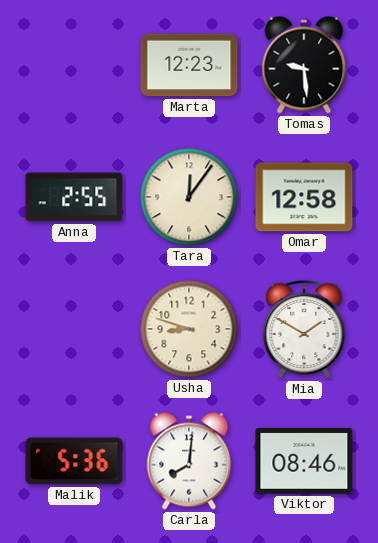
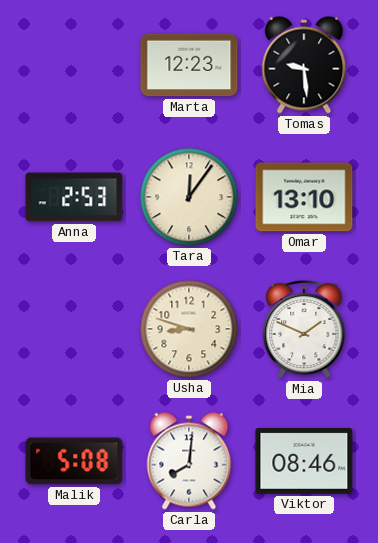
Anna: 2:55 -> 2:53
Omar: 12:58 -> 13:10
Mia: 1:50 -> 1:49
Malik: 5:36 -> 5:08
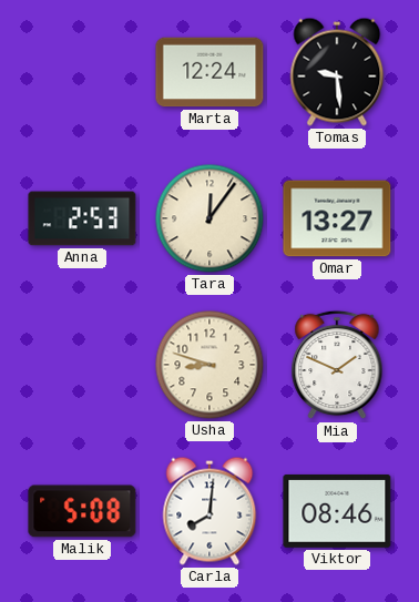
Marta: 12:23 -> 12:24
Omar: 13:10 -> 13:27
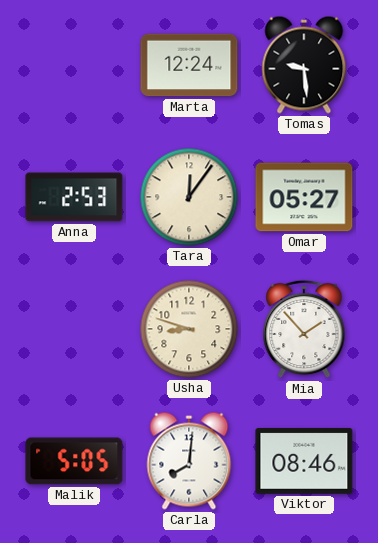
Omar: 13:27 -> 05:27
Mia: 1:49 -> 1:53
Malik: 5:08 -> 5:05
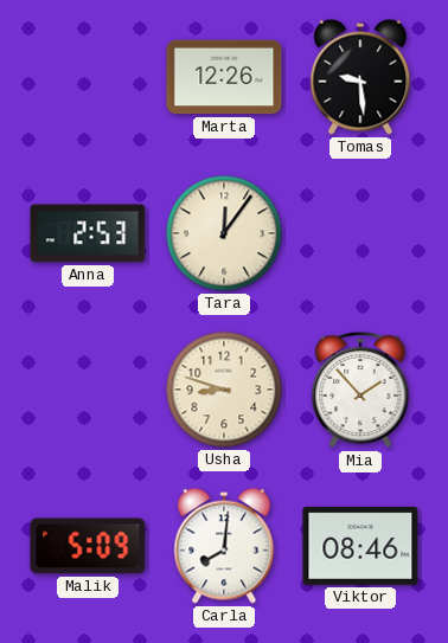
Marta: 12:24 -> 12:26
Omar: 05:27 -> none
Malik: 5:05 -> 5:09
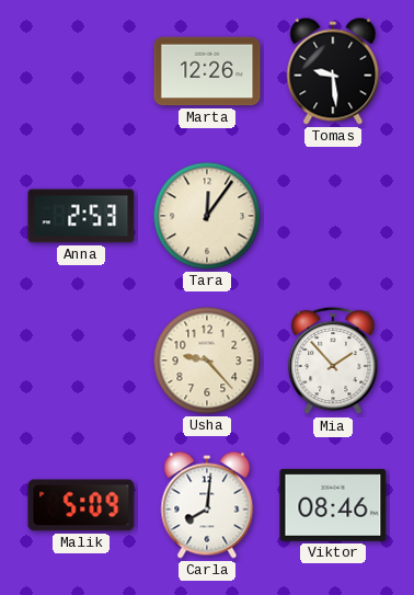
Usha: 8:48 -> 9:23
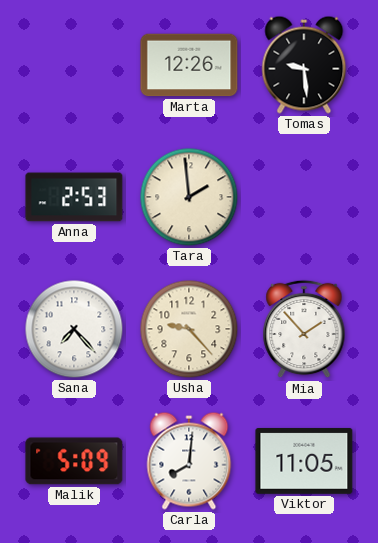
Tara: 12:06 -> 1:59
Sana: none -> 7:23
Viktor: 08:46 -> 11:05
